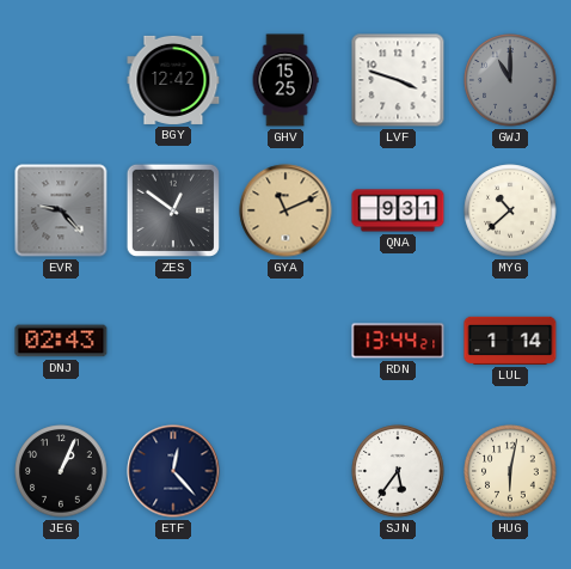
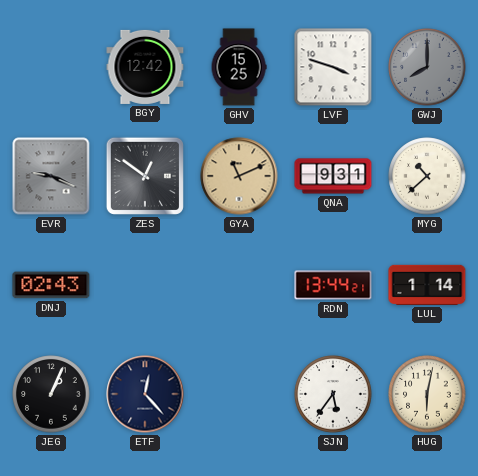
GWJ: 11:00 -> 8:00
EVR: 9:23 -> 9:19
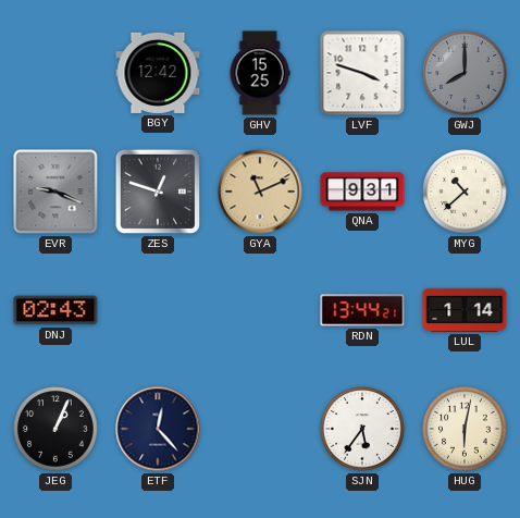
ZES: 12:51 -> 12:48
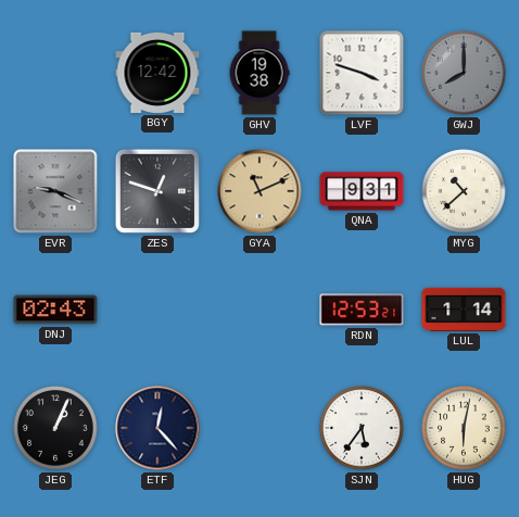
GHV: 15:25 -> 19:38
RDN: 13:44 -> 12:53
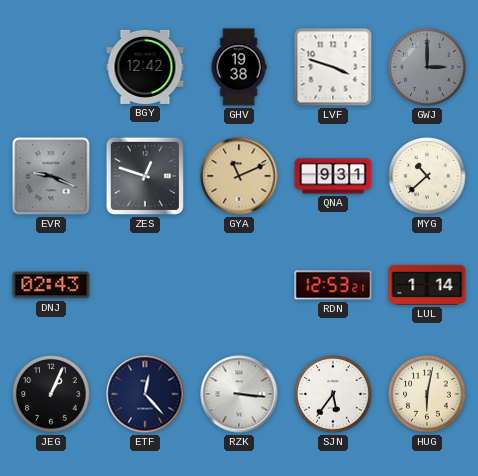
GWJ: 8:00 -> 3:00
RZK: none -> 3:16
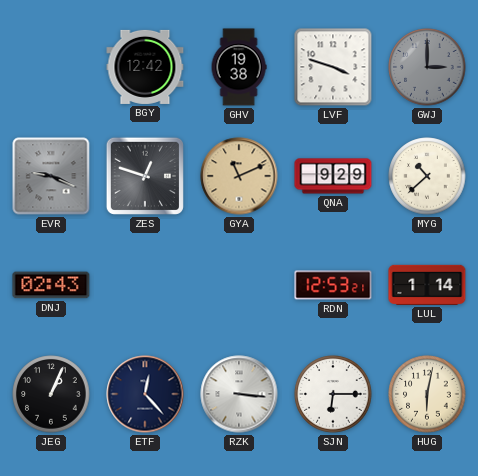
QNA: 9:31 -> 9:29
SJN: 5:36 -> 6:15
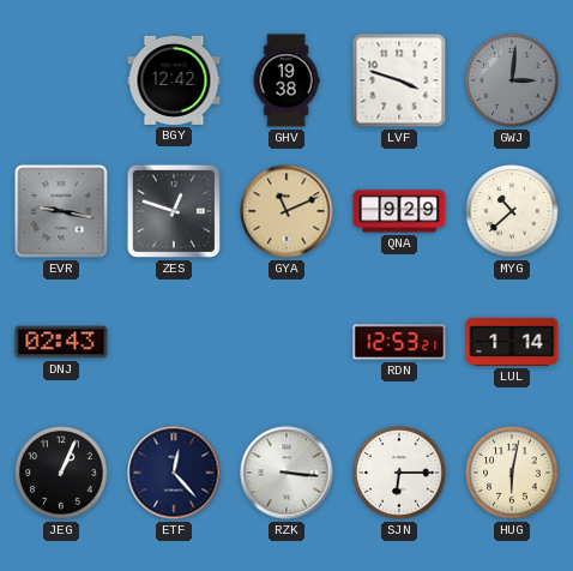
GWJ: 3:00 -> 3:01
EVR: 9:19 -> 9:17
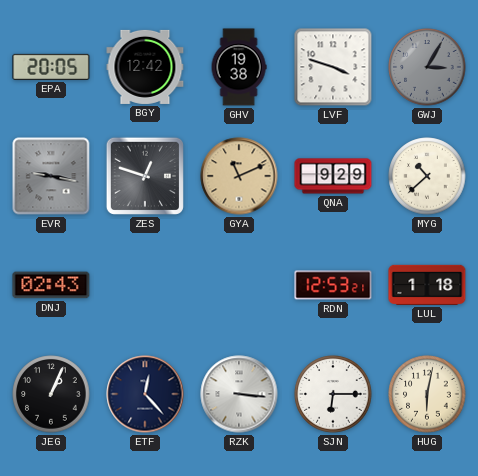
EPA: none -> 20:05
GWJ: 3:01 -> 3:05
LUL: 1:14 -> 1:18
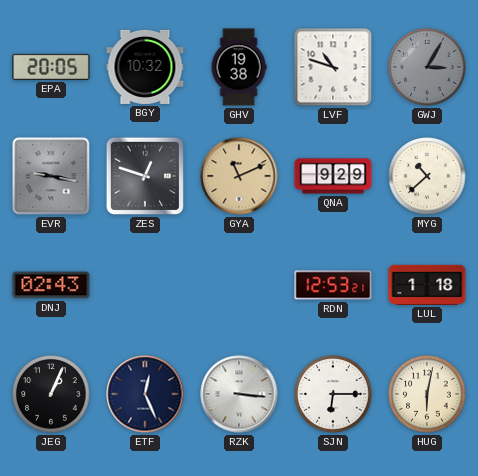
BGY: 12:42 -> 10:32
LVF: 3:48 -> 10:48
ETF: 12:23 -> 12:26
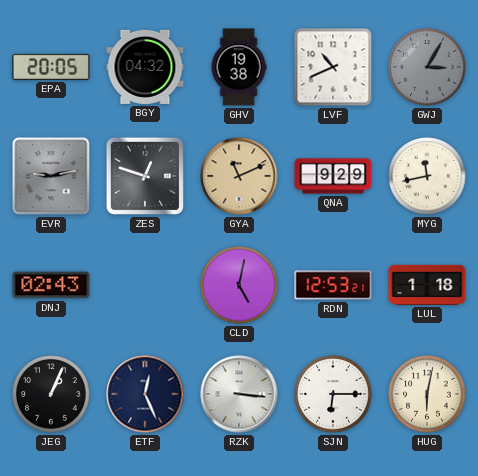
BGY: 10:32 -> 04:32
LVF: 10:48 -> 10:41
EVR: 9:17 -> 9:13
MYG: 10:38 -> 11:43
CLD: none -> 5:02
